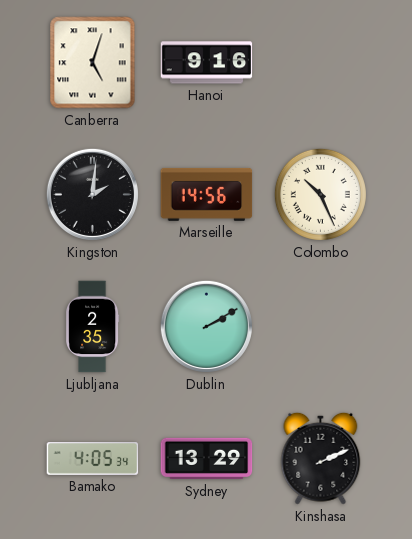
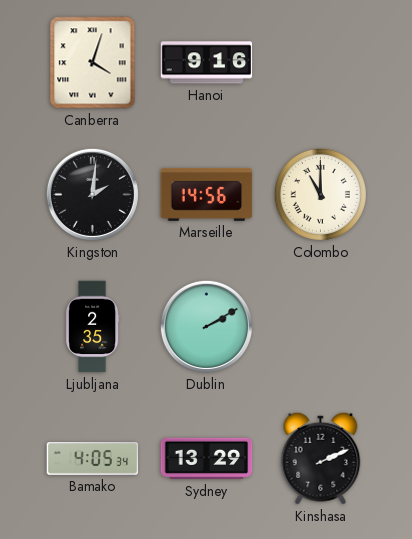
Canberra: 5:03 -> 4:03
Colombo: 10:26 -> 11:00
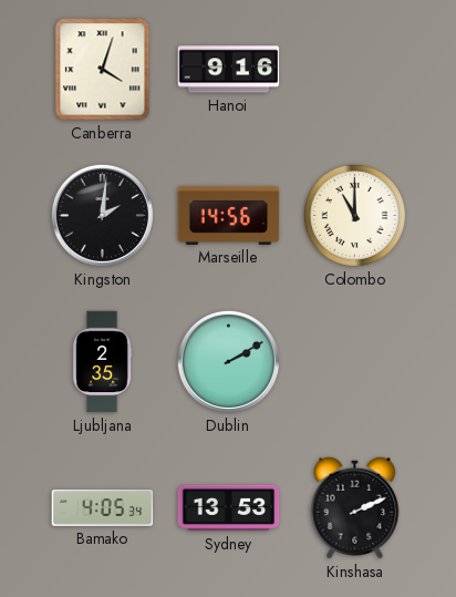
Sydney: 13:29 -> 13:53
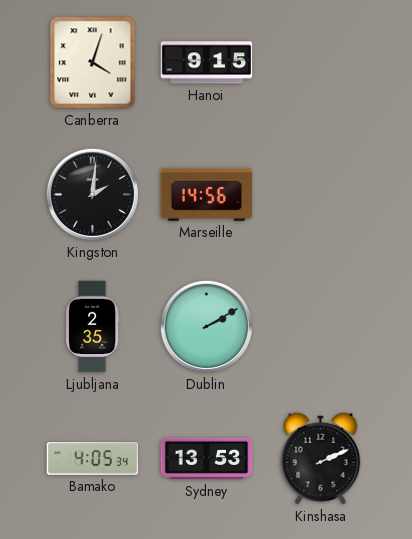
Hanoi: 9:16 -> 9:15
Colombo: 11:00 -> none
